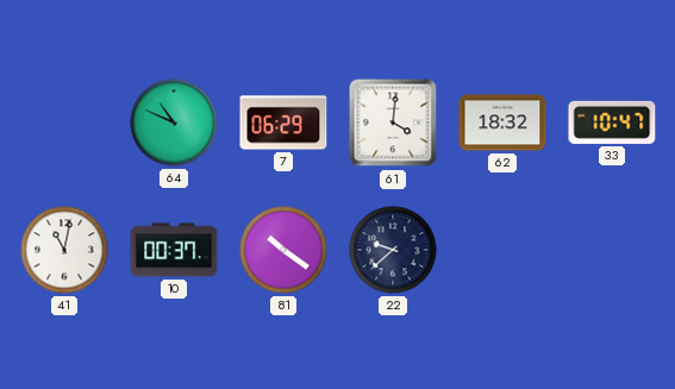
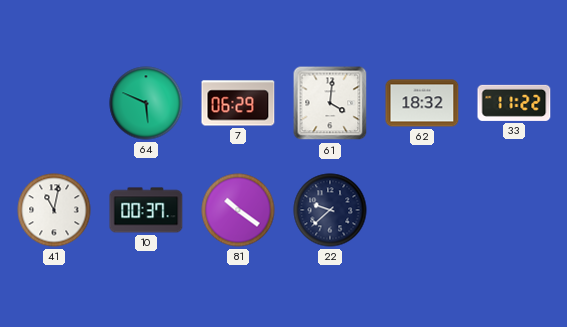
64: 10:49 -> 5:49
33: 10:47 -> 11:22
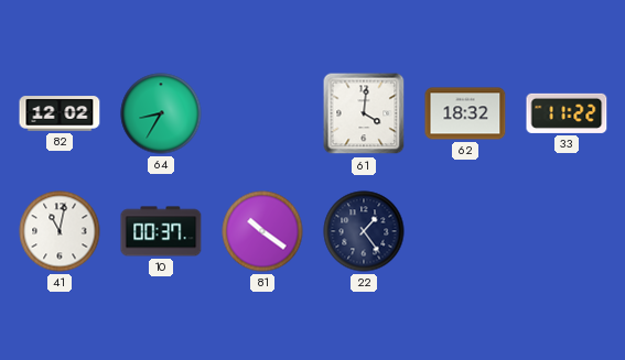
82: none -> 12:02
64: 5:49 -> 8:35
7: 06:29 -> none
22: 9:38 -> 1:24
